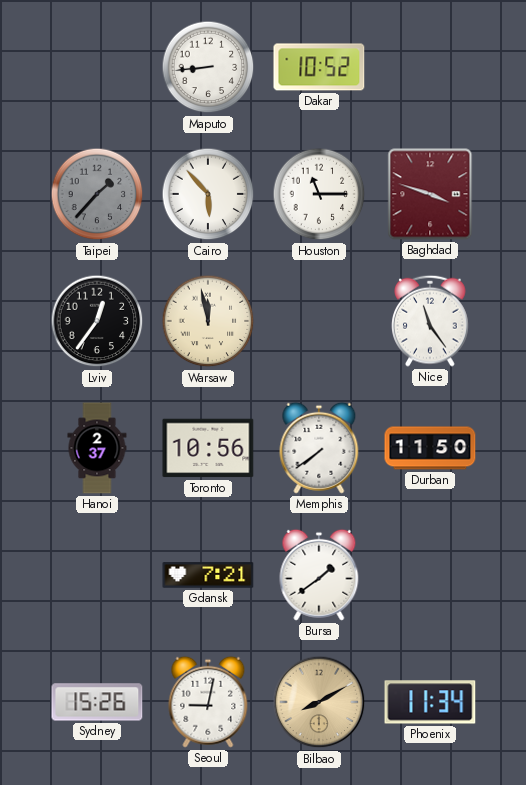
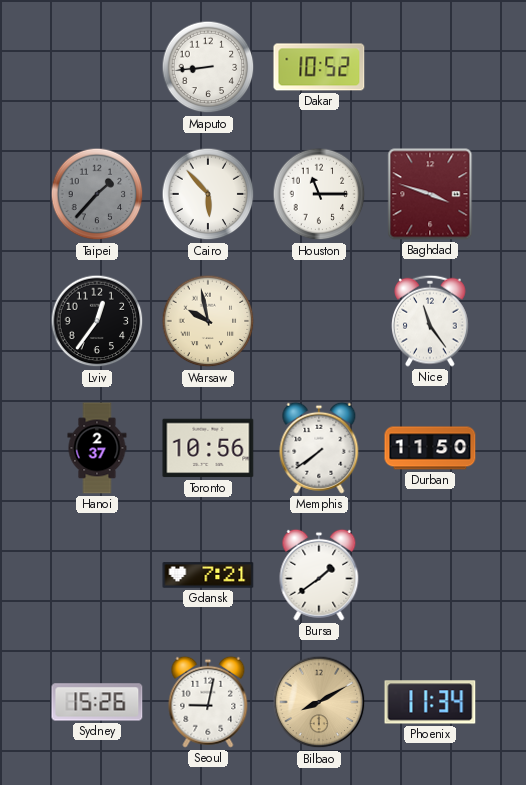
Warsaw: 11:58 -> 9:58
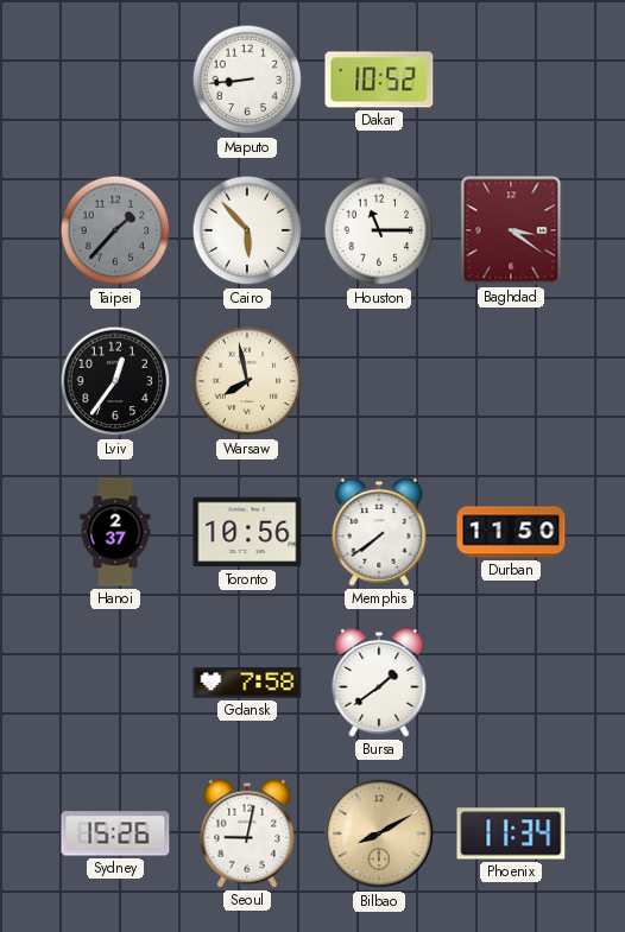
Baghdad: 3:48 -> 3:21
Warsaw: 9:58 -> 7:58
Nice: 11:24 -> none
Gdansk: 7:21 -> 7:58
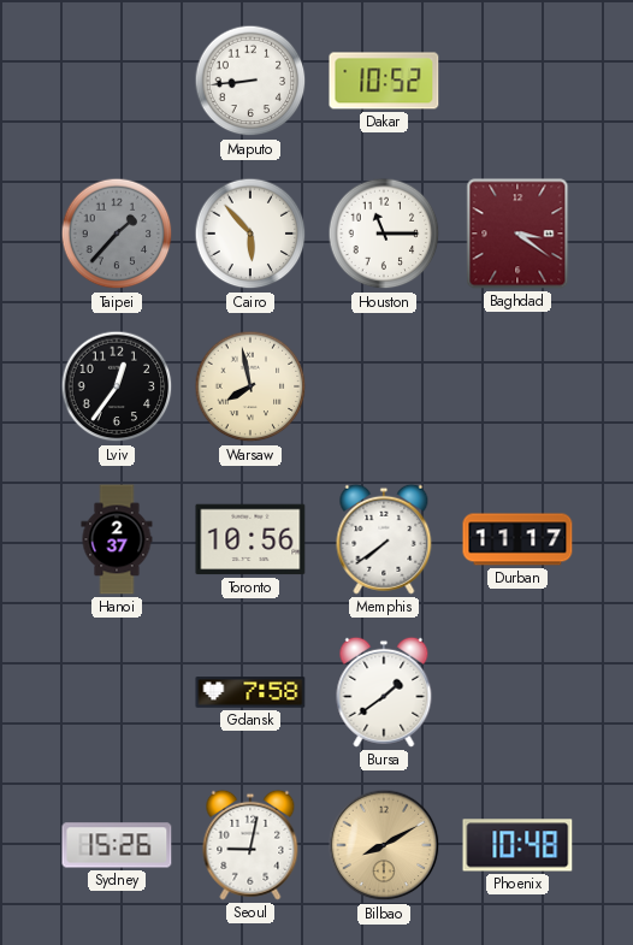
Durban: 11:50 -> 11:17
Phoenix: 11:34 -> 10:48
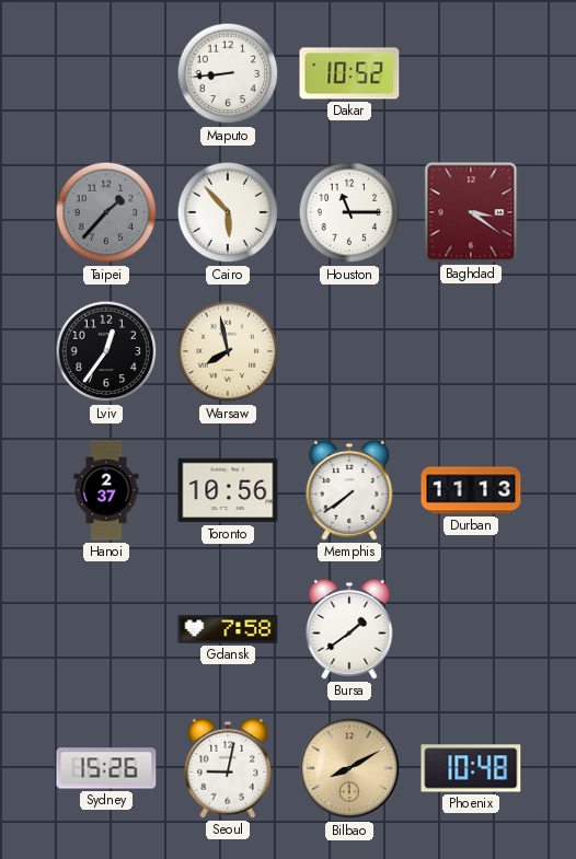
Durban: 11:17 -> 11:13
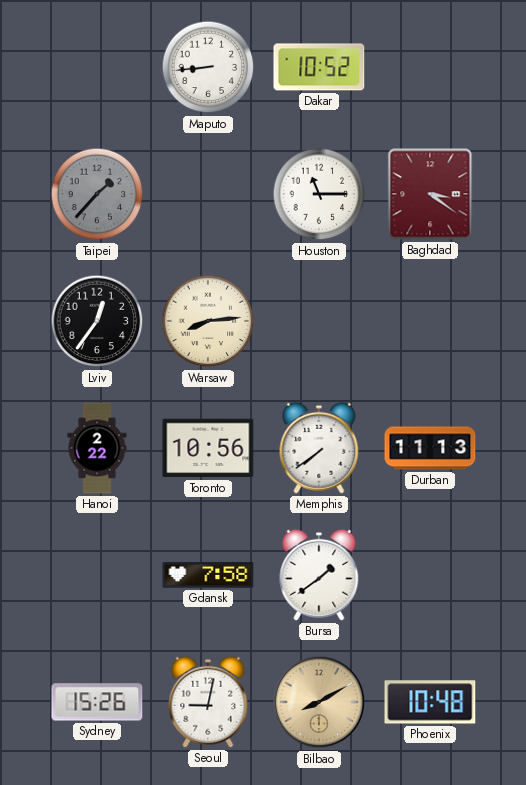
Cairo: 5:53 -> none
Warsaw: 7:58 -> 8:14
Hanoi: 2:37 -> 2:22
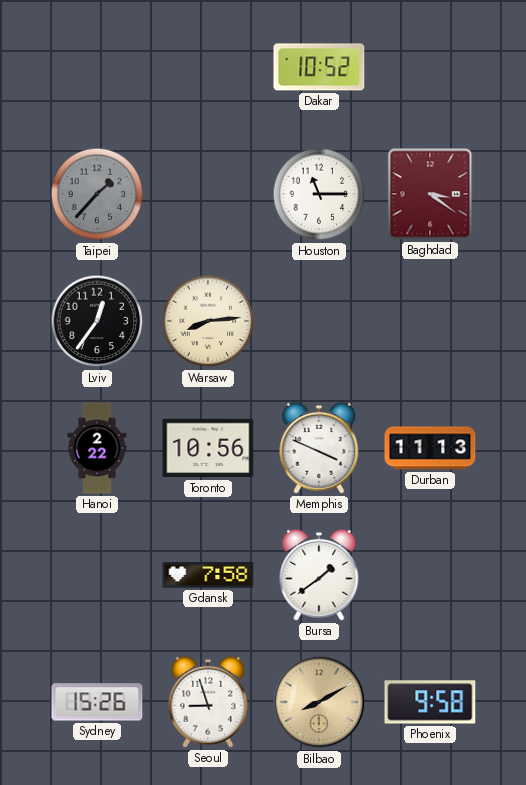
Maputo: 8:44 -> none
Memphis: 7:39 -> 3:49
Seoul: 9:02 -> 8:57
Phoenix: 10:48 -> 9:58
